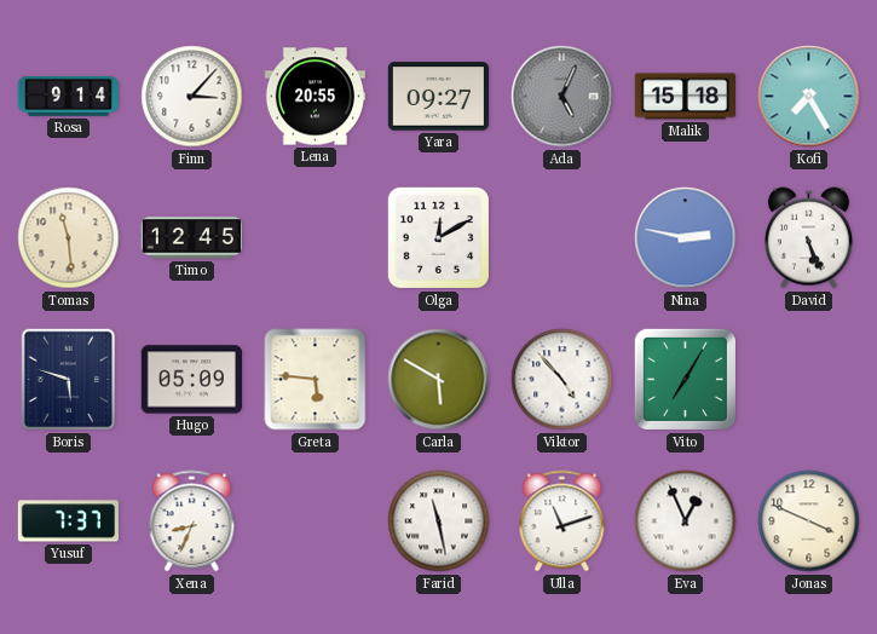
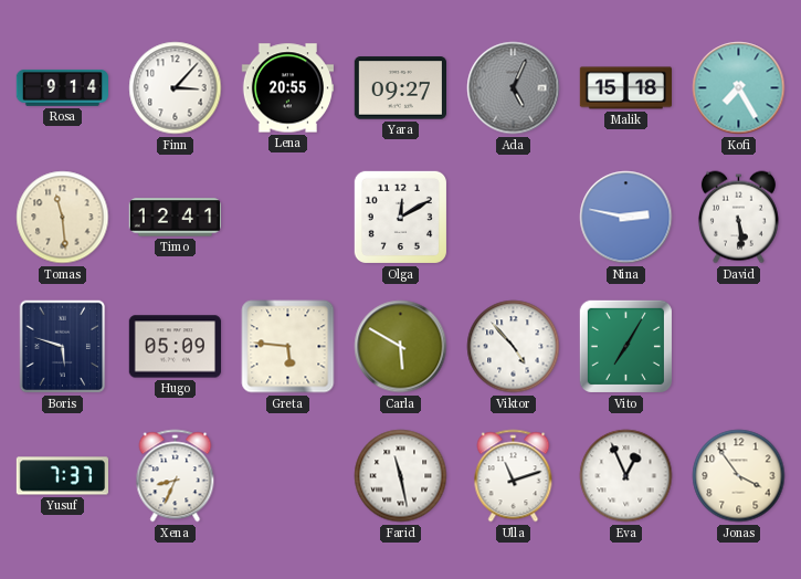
Timo: 12:45 -> 12:41
David: 5:26 -> 5:29
Jonas: 3:49 -> 3:54
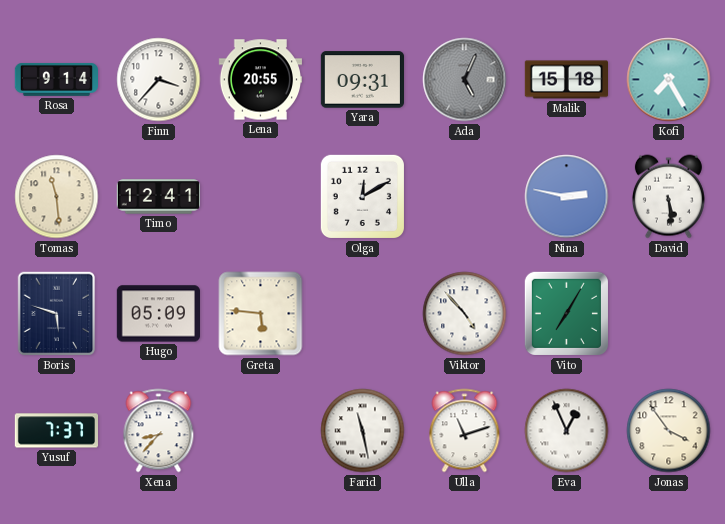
Finn: 3:07 -> 3:37
Yara: 09:27 -> 09:31
Carla: 5:50 -> none
Xena: 8:34 -> 8:37
